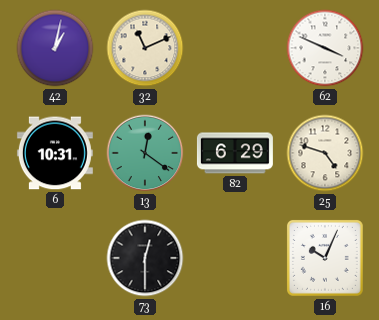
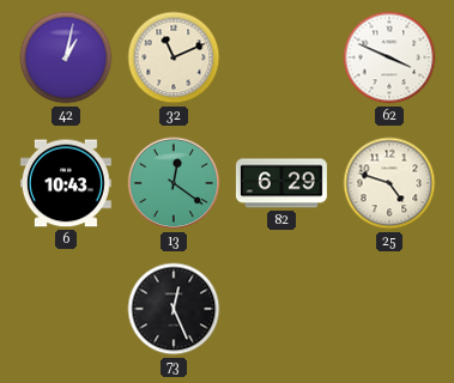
6: 10:31 -> 10:43
73: 12:30 -> 12:26
16: 10:04 -> none
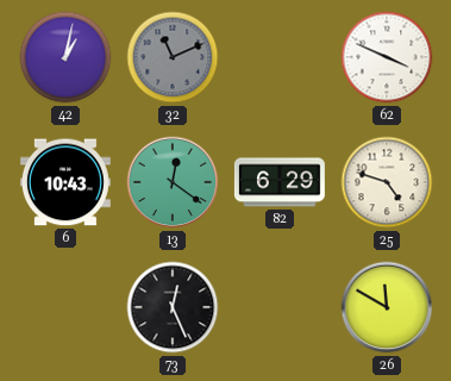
32 dial: cream -> grey
26: none -> 11:50
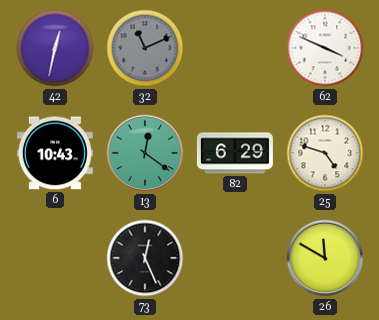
42: 1:02 -> 12:32
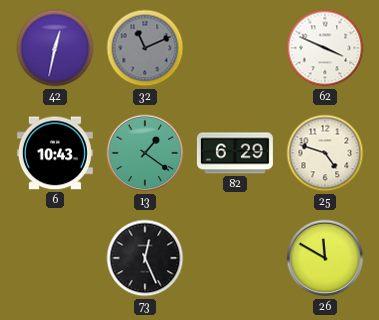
13: 12:21 -> 1:21
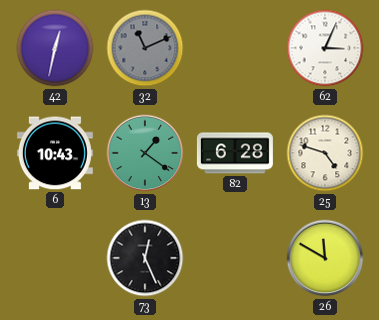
62: 3:49 -> 3:04
82: 6:29 -> 6:28
